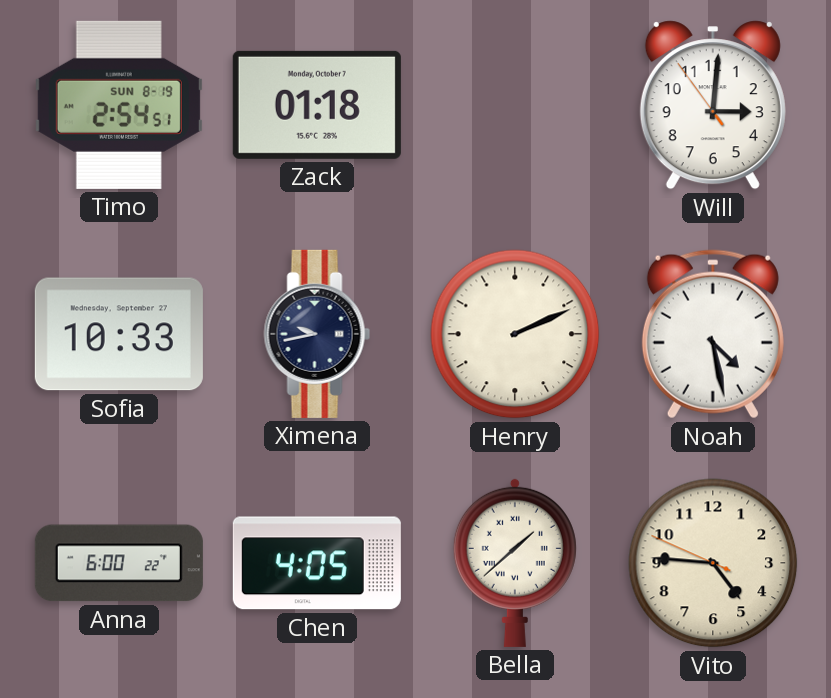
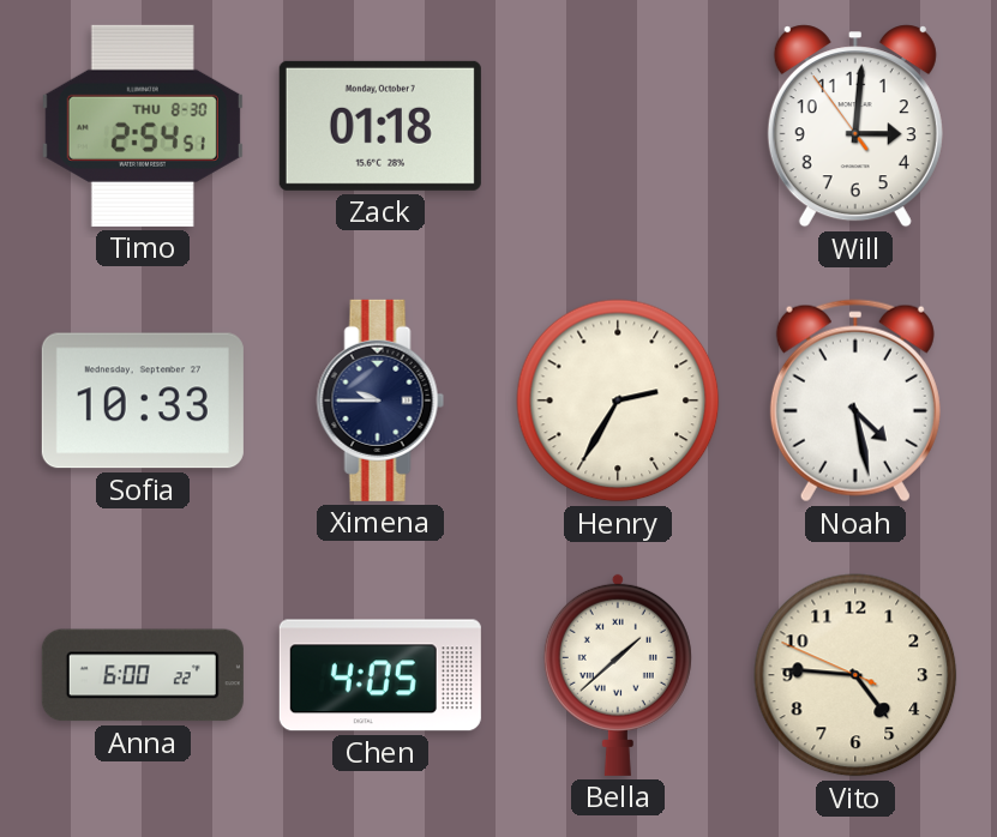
Timo date: SUN 8-19 -> THU 8-30
Ximena: 9:43 -> 9:45
Henry: 2:11 -> 2:35
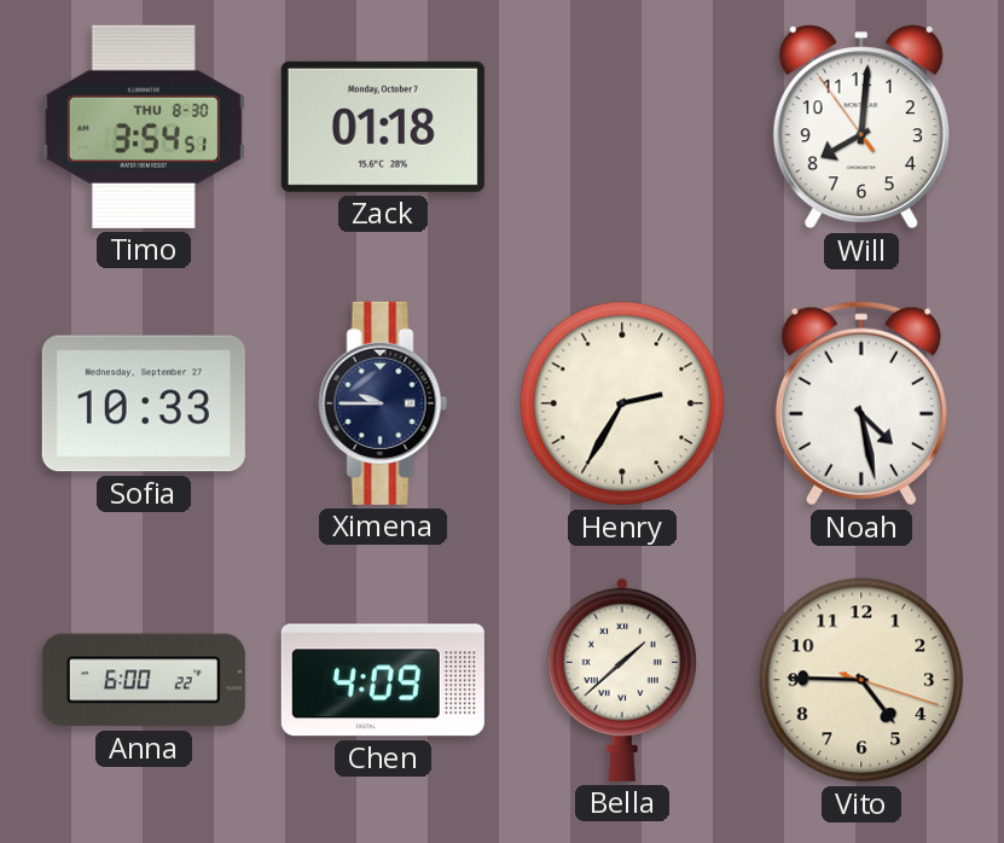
Timo: 2:54 -> 3:54
Will: 3:00 -> 8:00
Chen: 4:05 -> 4:09
Vito: 4:45:49 -> 4:45:18
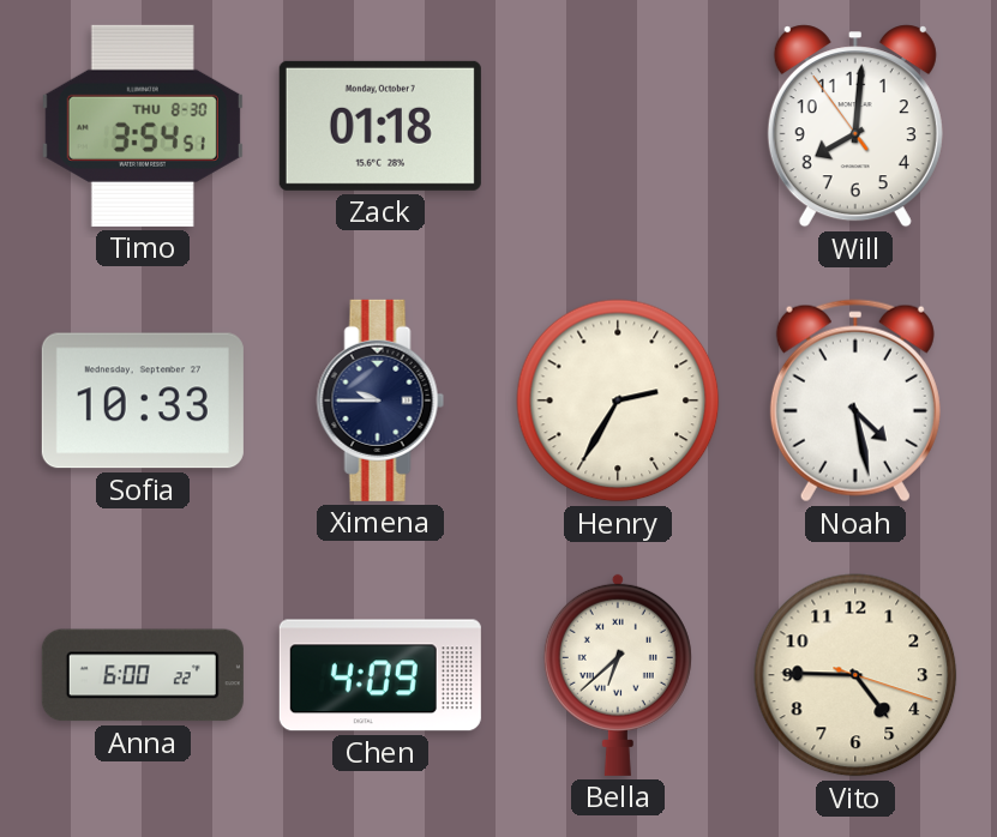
Bella: 1:38 -> 6:38
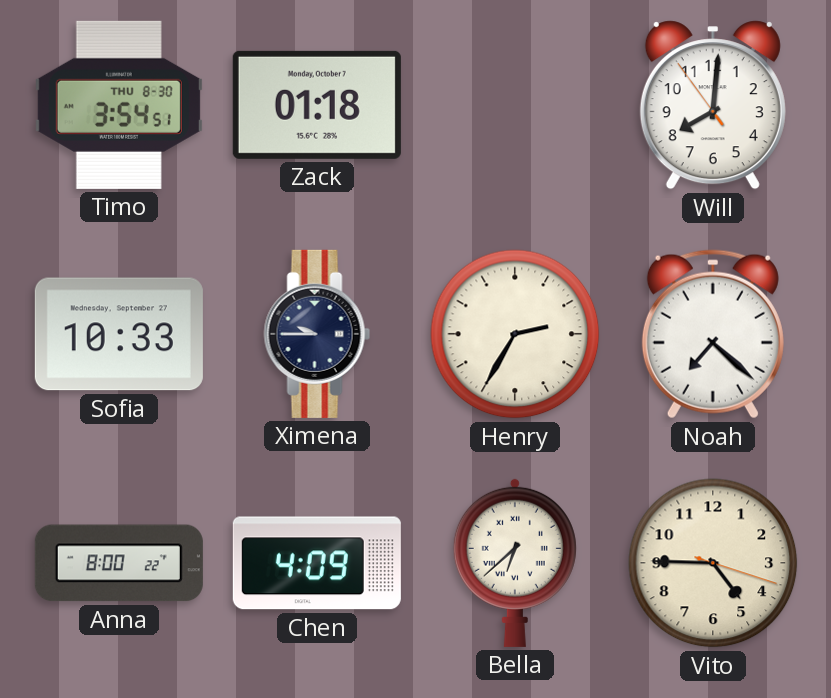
Noah: 4:28 -> 7:22
Anna: 6:00 -> 8:00
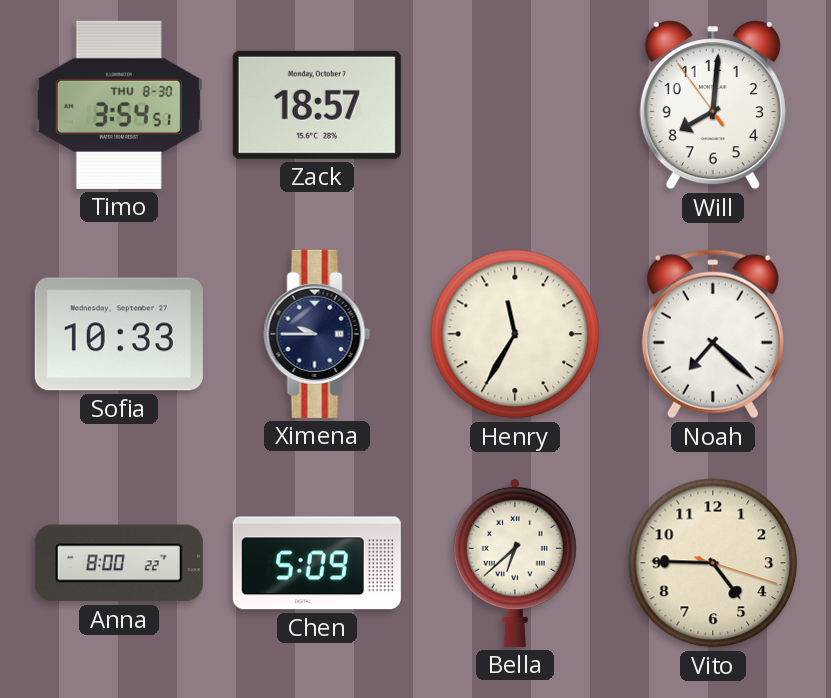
Zack: 01:18 -> 18:57
Henry: 2:35 -> 11:35
Chen: 4:09 -> 5:09
